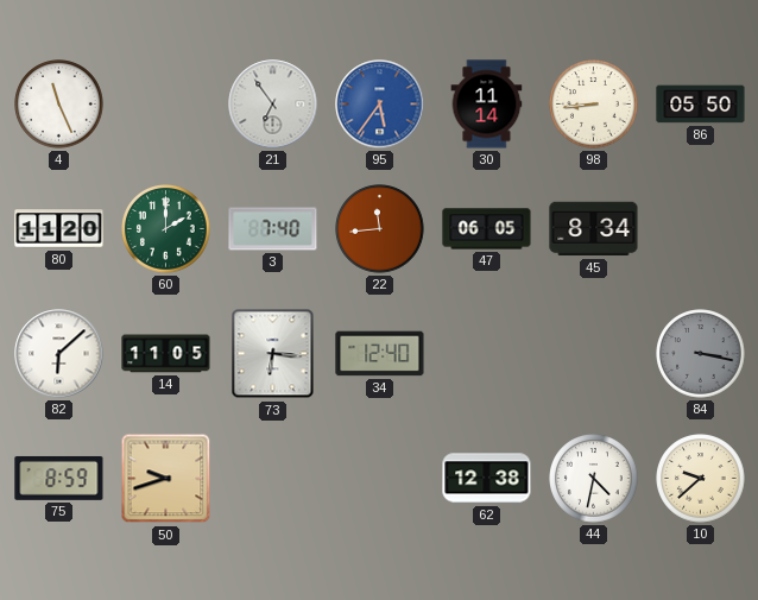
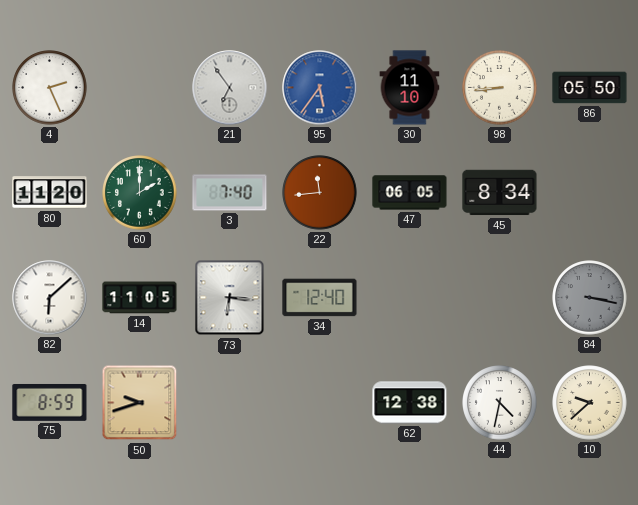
4: 11:26 -> 2:26
30: 11:14 -> 11:10
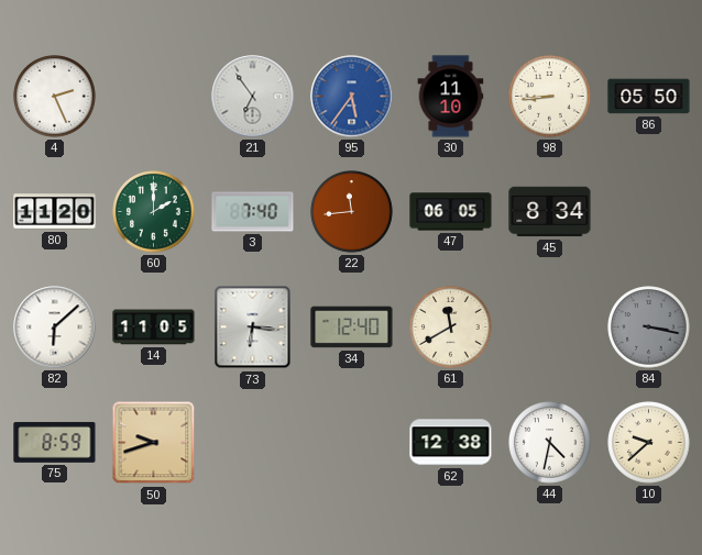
61: none -> 11:40
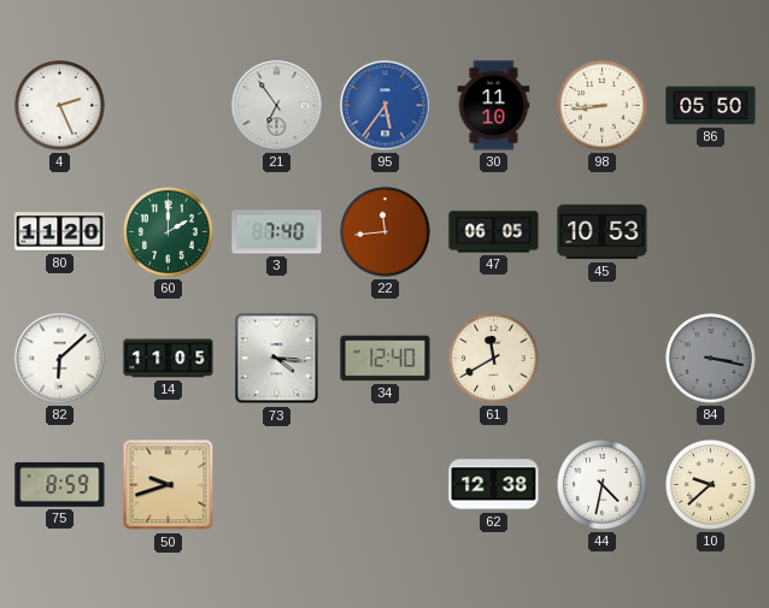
45: 8:34 -> 10:53
73: 6:16 -> 4:16
